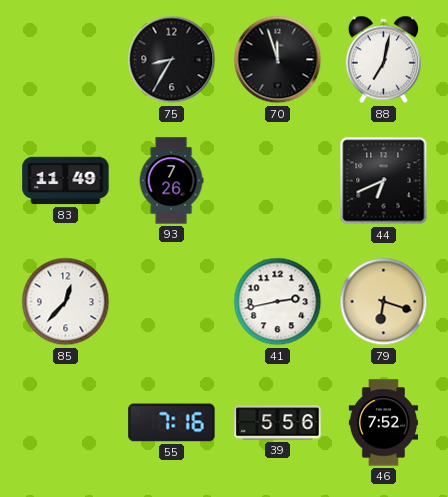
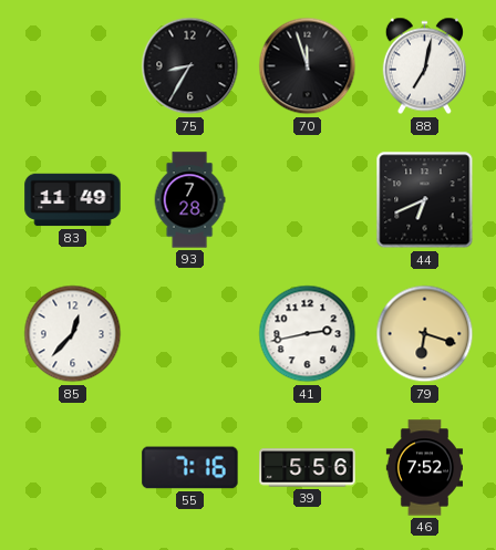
93: 7:26 -> 7:28
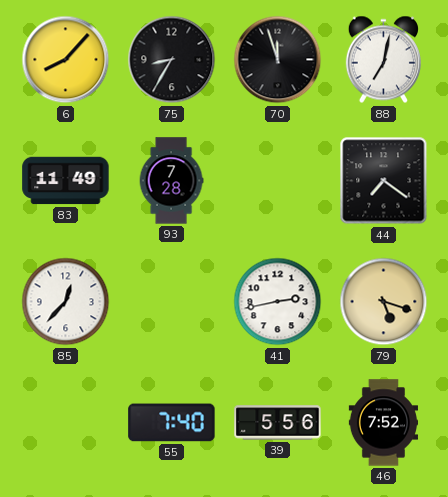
6: none -> 8:07
44: 6:41 -> 7:21
79: 6:18 -> 5:18
55: 7:16 -> 7:40
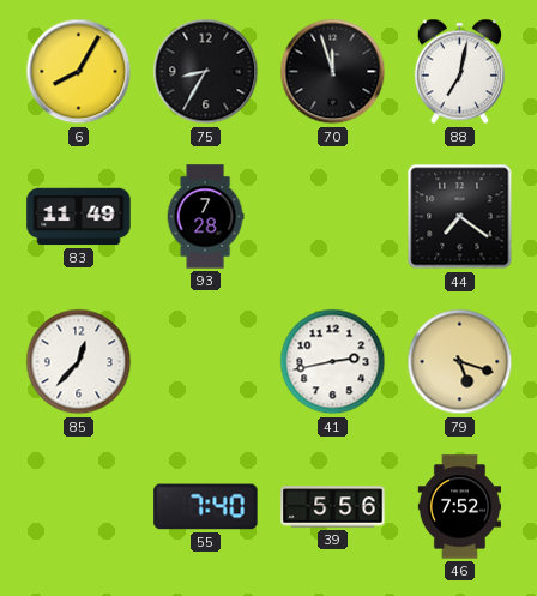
6: 8:07 -> 8:05
